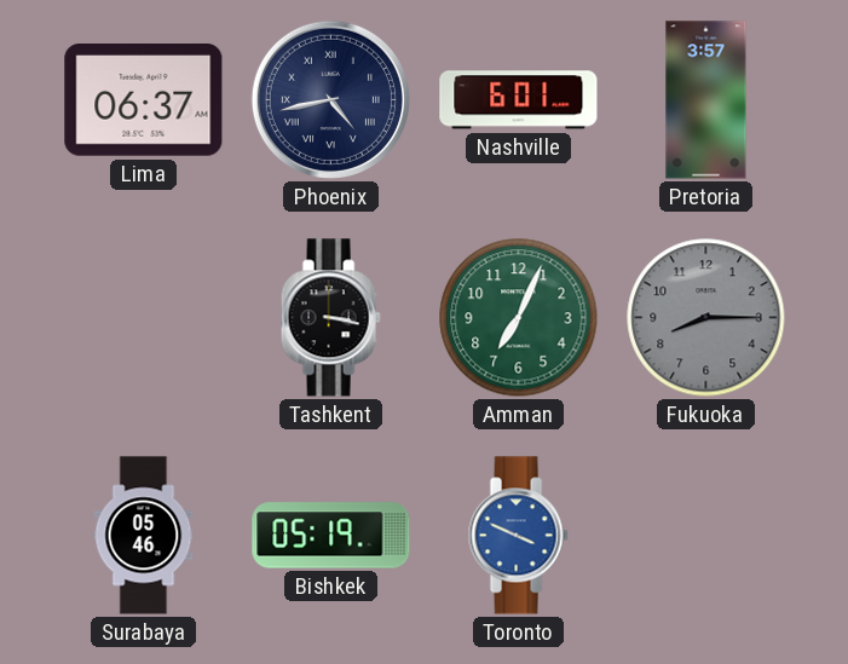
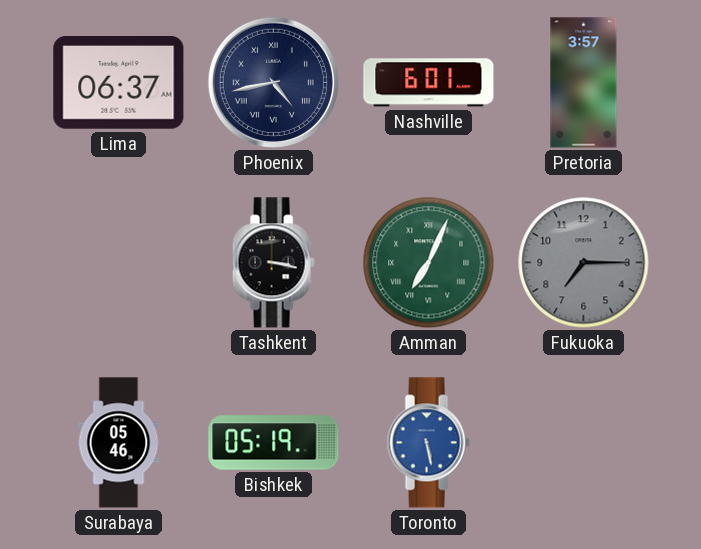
Amman numerals: Arabic -> Roman
Fukuoka: 8:15 -> 7:15
Toronto: 3:49 -> 5:28
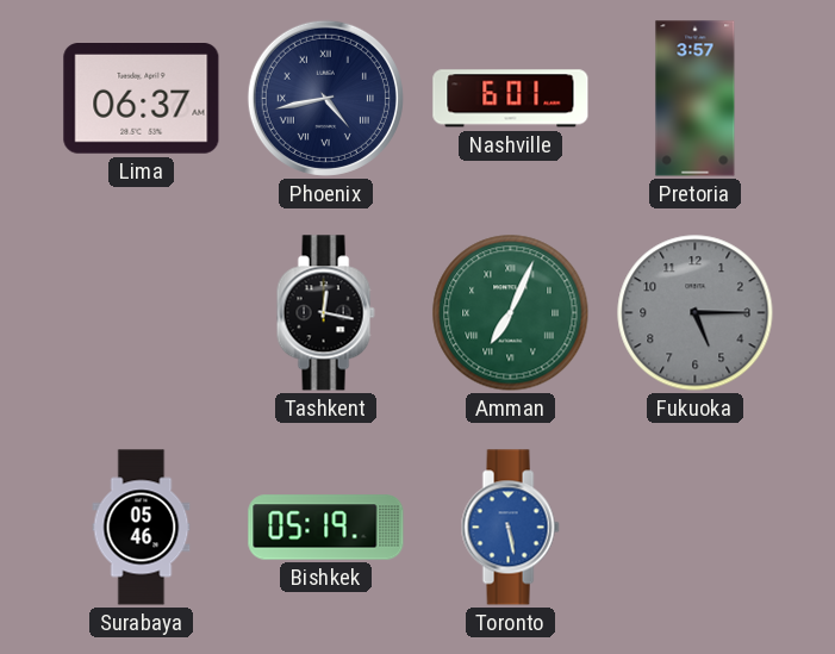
Tashkent: 3:17 -> 12:17
Fukuoka: 7:15 -> 5:15
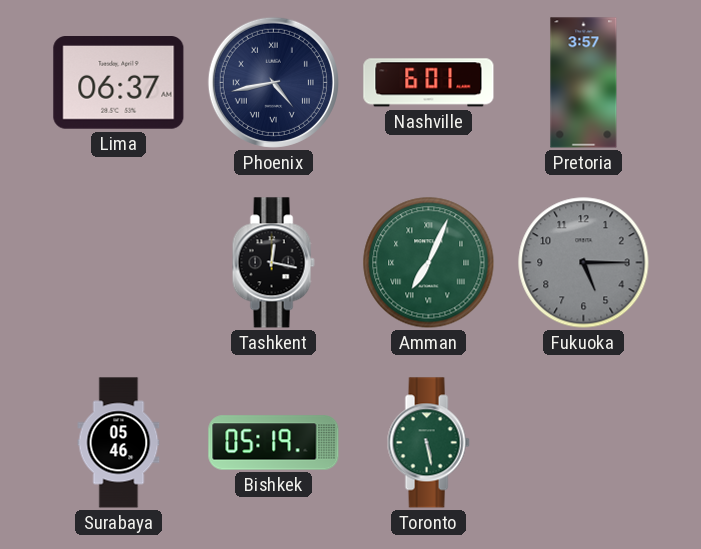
Toronto dial: blue -> green
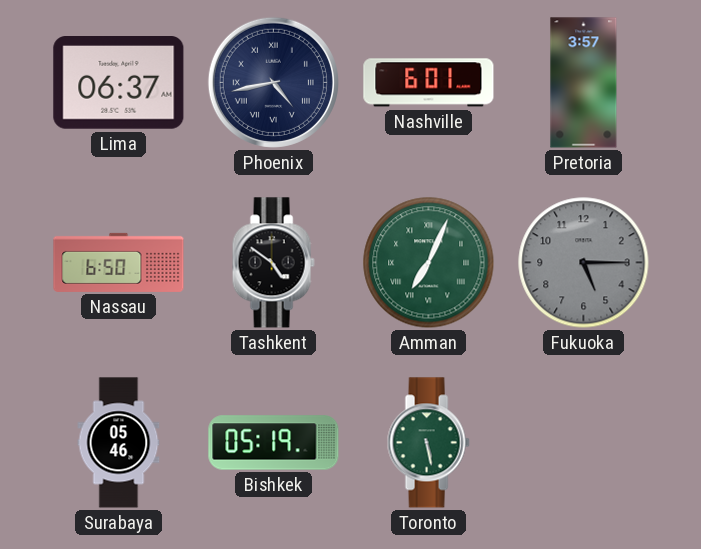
Nassau: none -> 6:50
Tashkent: 12:17 -> 4:51
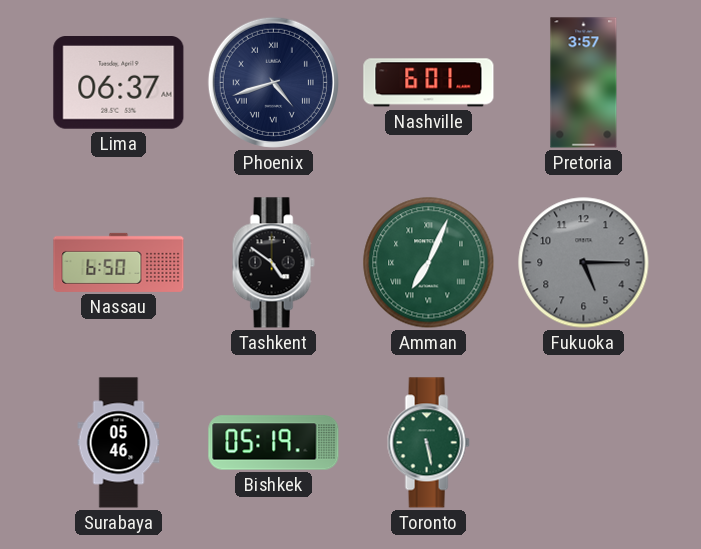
Phoenix: 4:43 -> 4:42
